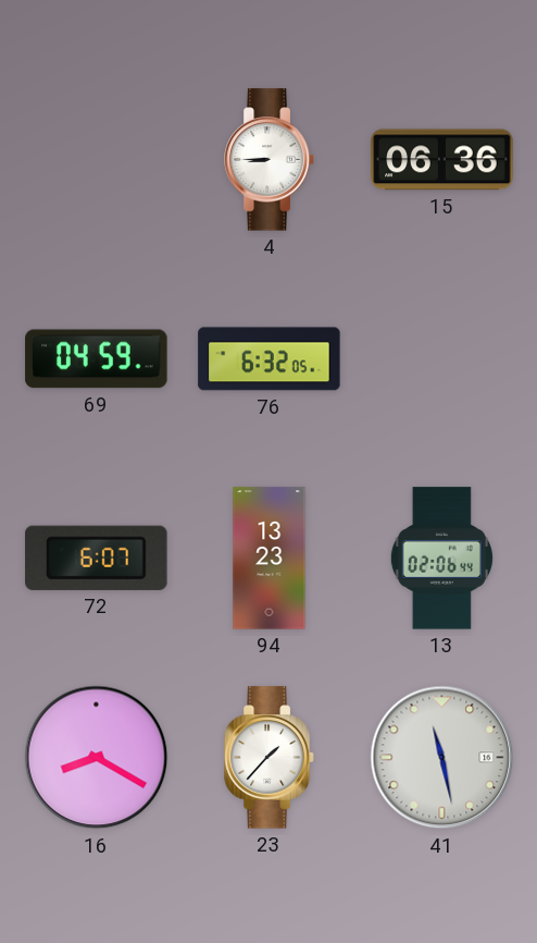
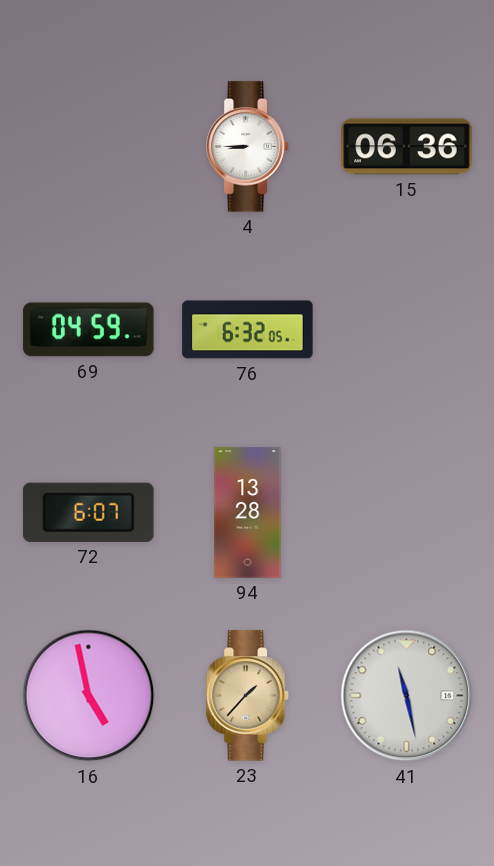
94: 13:23 -> 13:28
13: 02:06 -> none
16: 8:20 -> 4:58
23 dial: white -> champagne
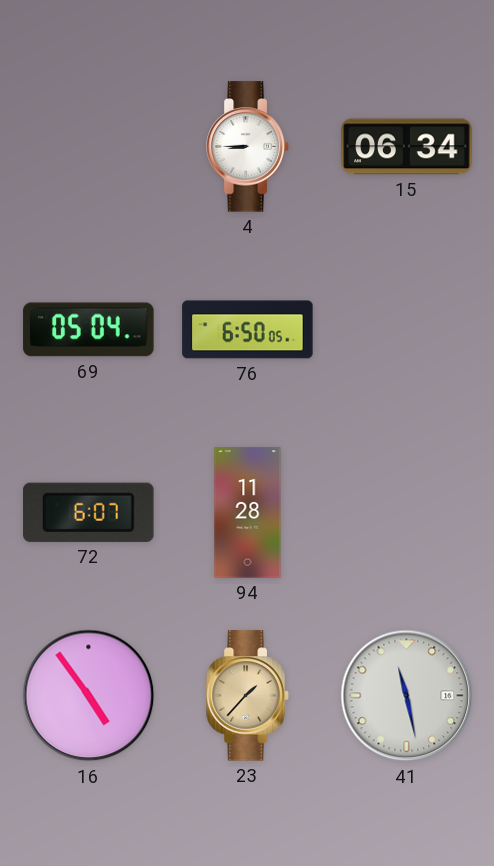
15: 06:36 -> 06:34
69: 04:59 -> 05:04
76: 6:32 -> 6:50
94: 13:28 -> 11:28
16: 4:58 -> 4:54
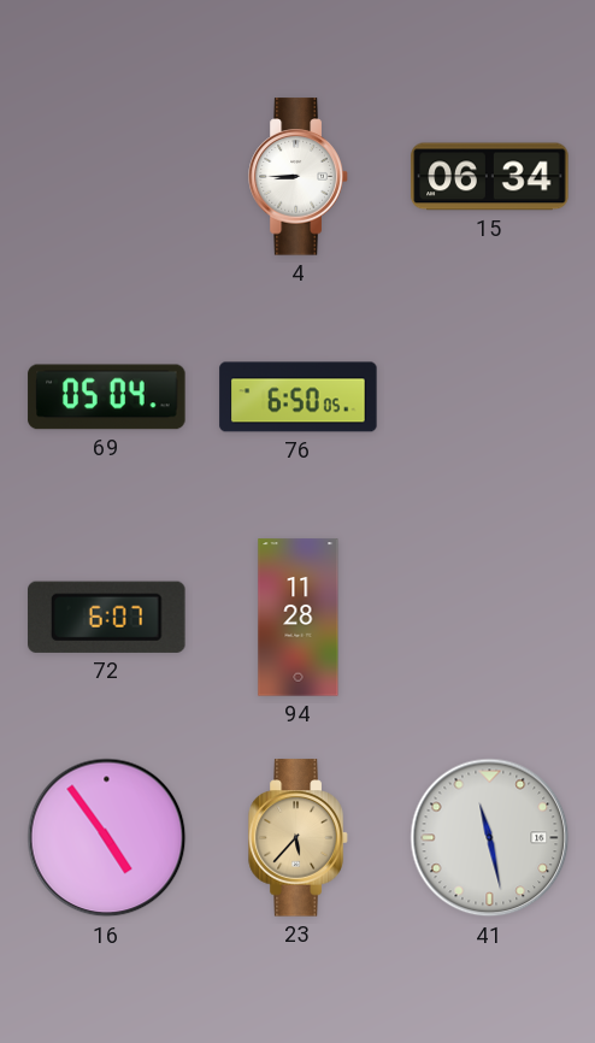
23: 1:37 -> 5:37
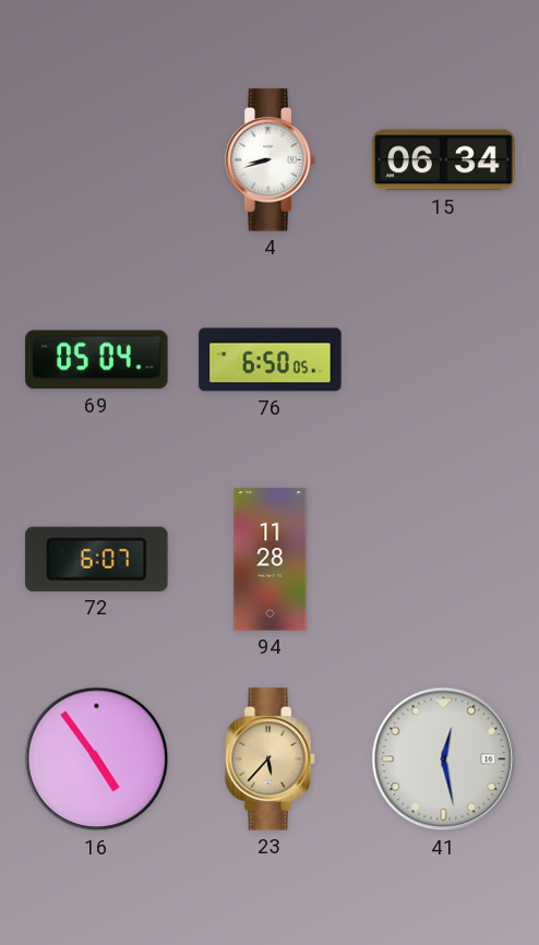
4: 8:45 -> 8:42
41: 11:28 -> 12:28
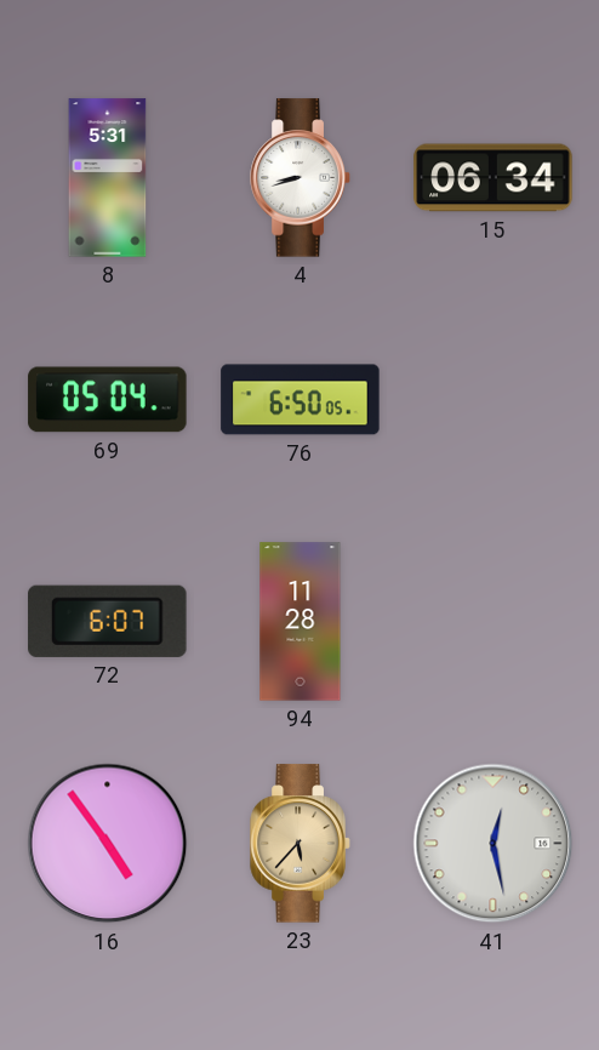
8: none -> 5:31
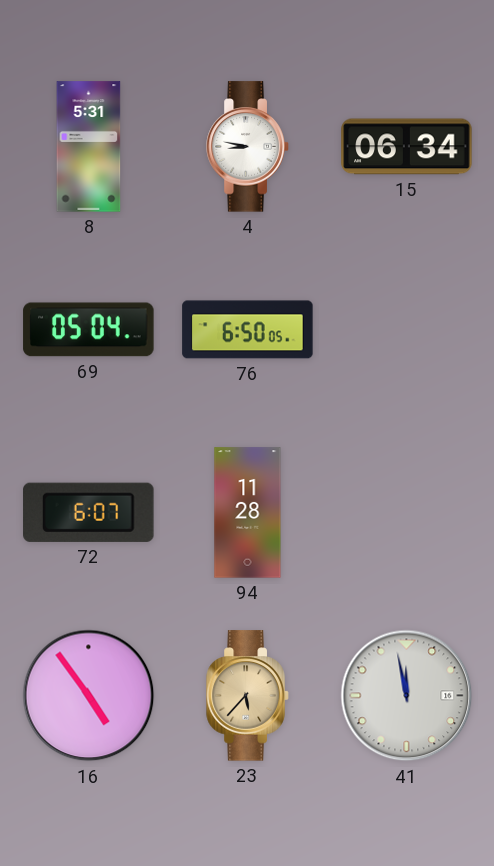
4: 8:42 -> 8:47
41: 12:28 -> 11:58
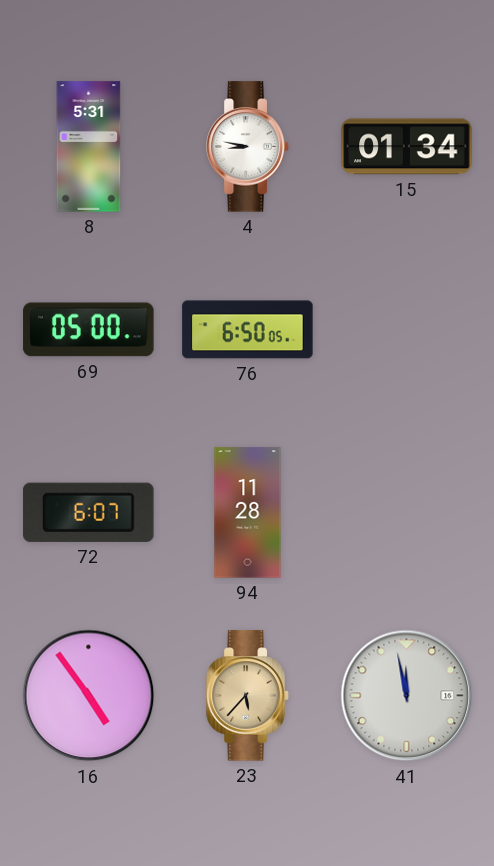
15: 06:34 -> 01:34
69: 05:04 -> 05:00
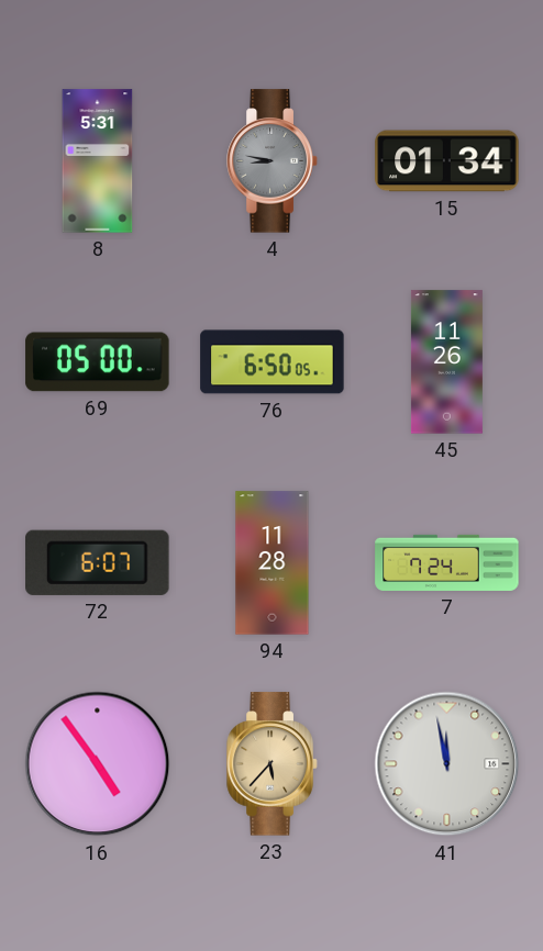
4 dial: white -> grey
45: none -> 11:26
7: none -> 7:24
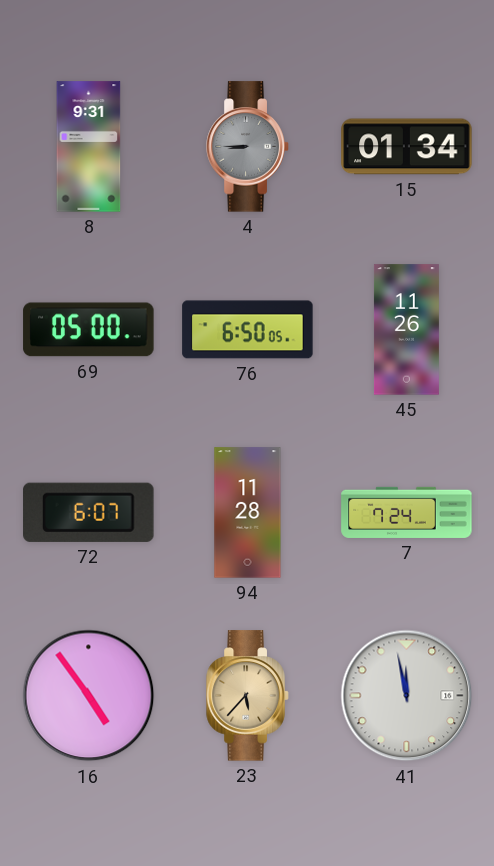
8: 5:31 -> 9:31
4: 8:47 -> 8:45
